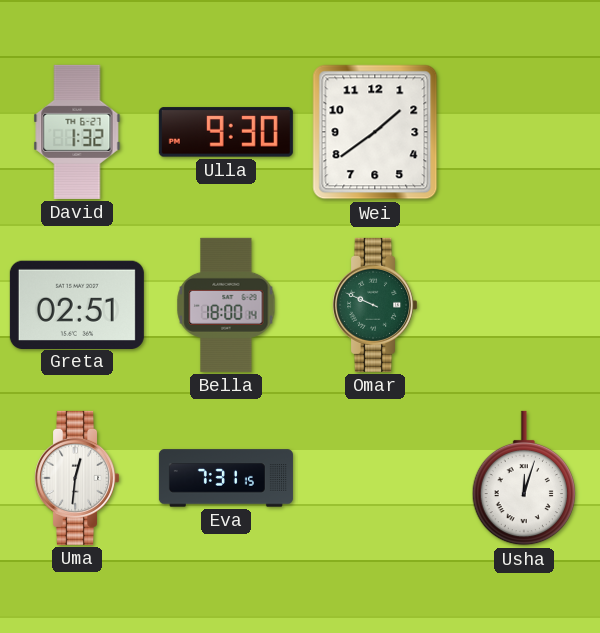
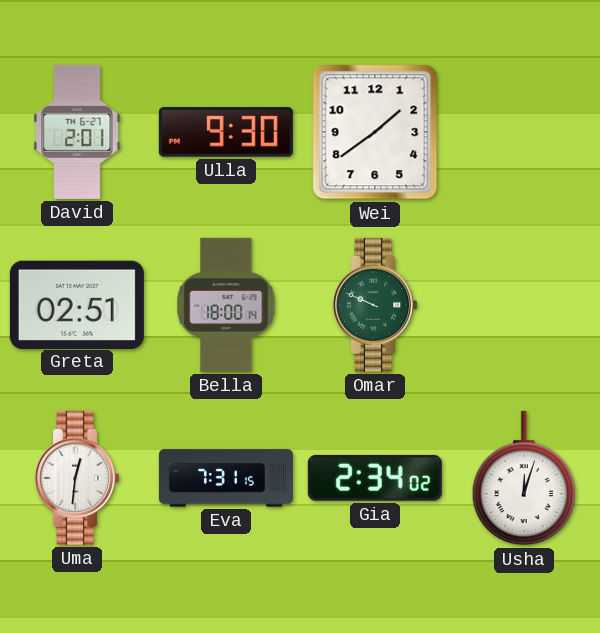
David: 1:32 -> 2:01
Gia: none -> 2:34
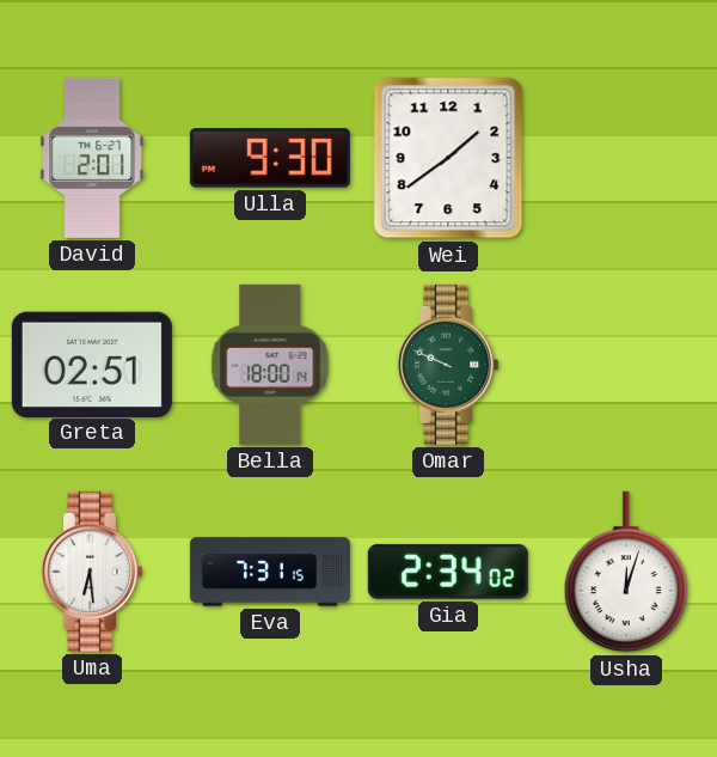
Uma: 12:31 -> 6:29
